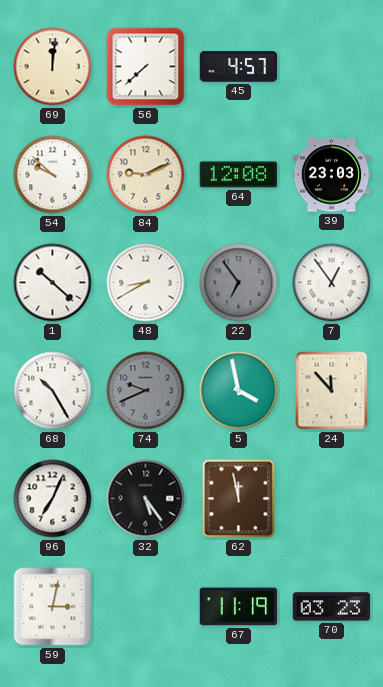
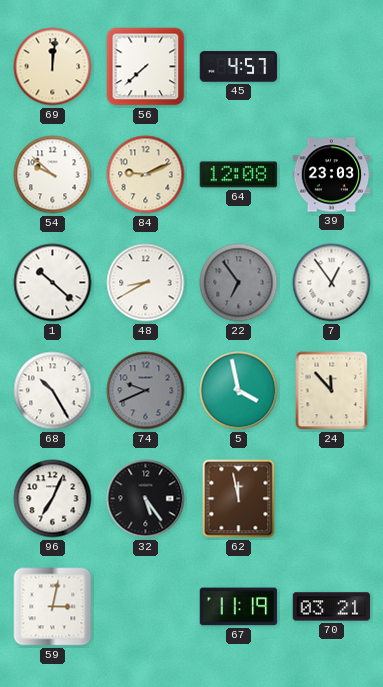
70: 03:23 -> 03:21
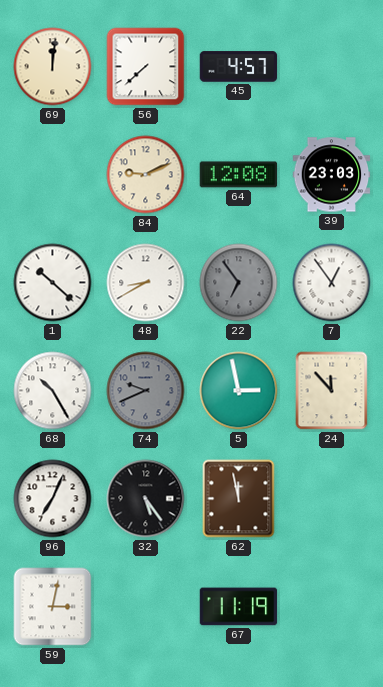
54: 9:52 -> none
5: 3:58 -> 2:58
70: 03:21 -> none
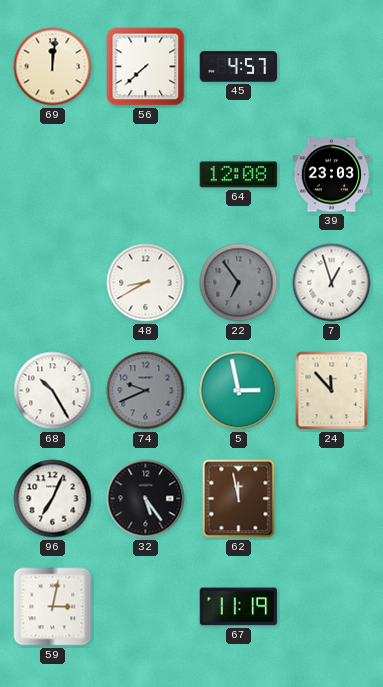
84: 9:11 -> none
1: 10:22 -> none
7: 12:54 -> 12:57
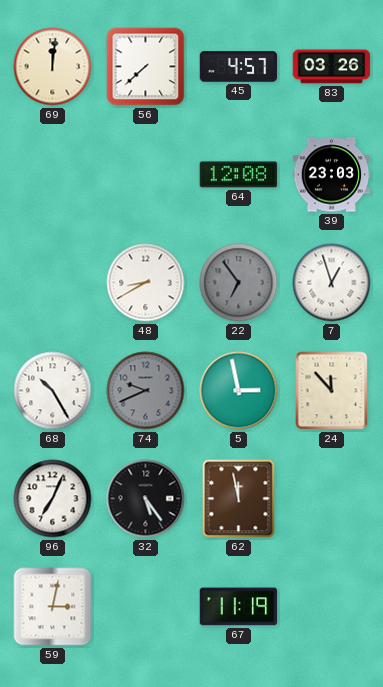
83: none -> 03:26
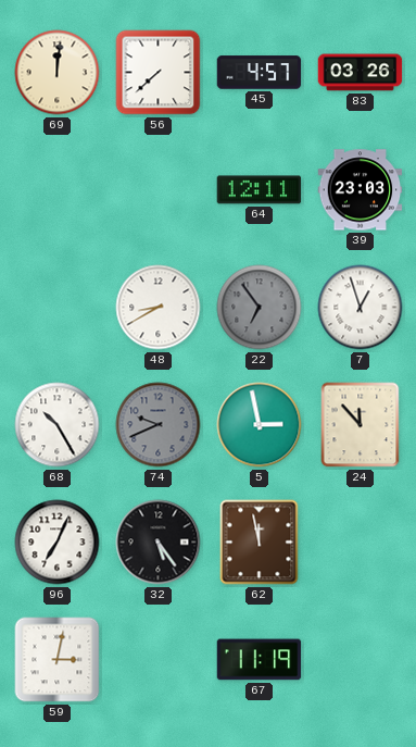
64: 12:08 -> 12:11
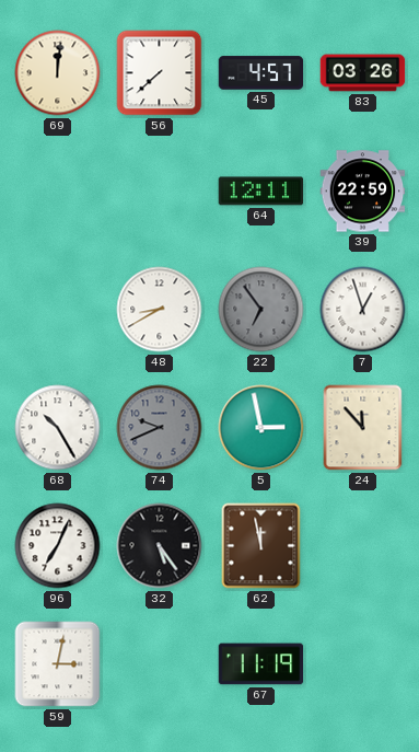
39: 23:03 -> 22:59
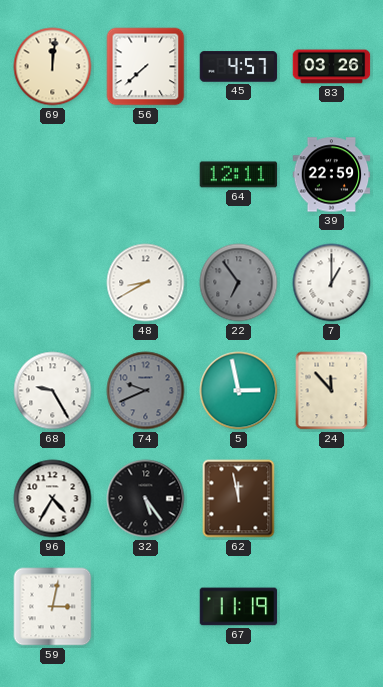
7: 12:57 -> 1:00
68: 10:25 -> 9:25
96: 7:04 -> 4:35
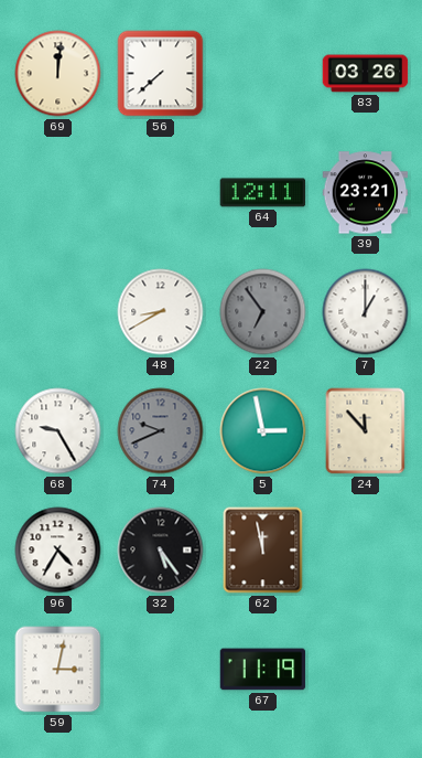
45: 4:57 -> none
39: 22:59 -> 23:21
